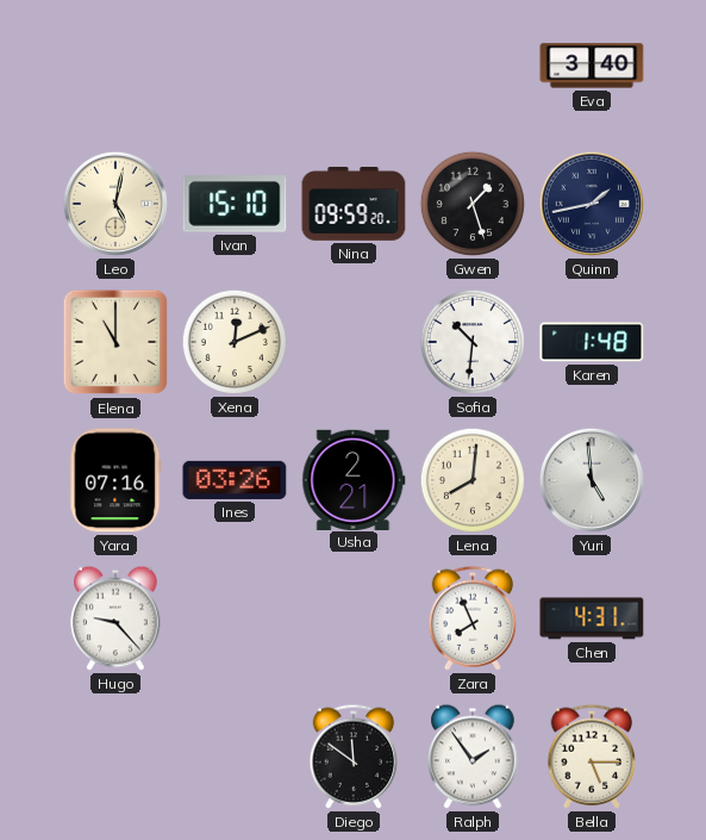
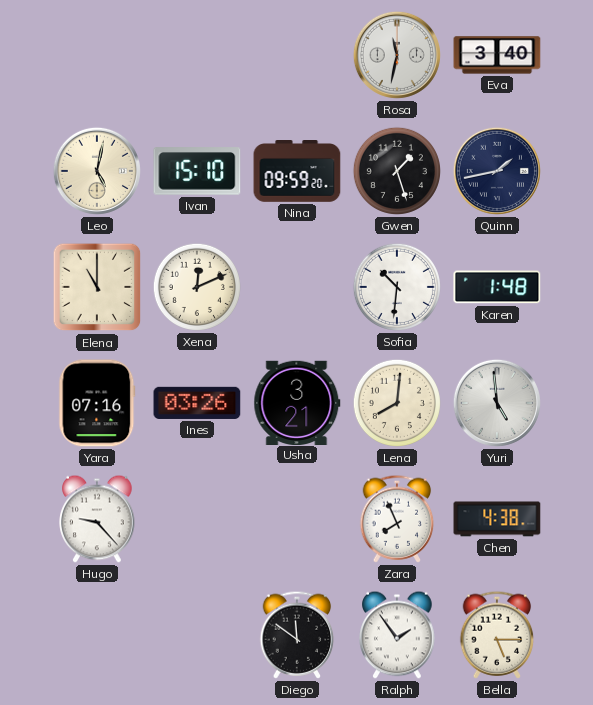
Rosa: none -> 11:32
Usha: 2:21 -> 3:21
Chen: 4:31 -> 4:38
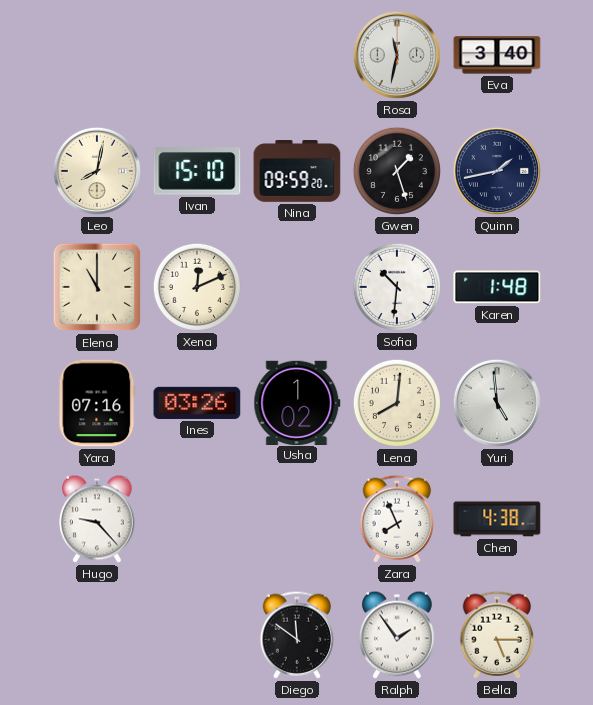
Leo: 5:02 -> 8:02
Usha: 3:21 -> 1:02
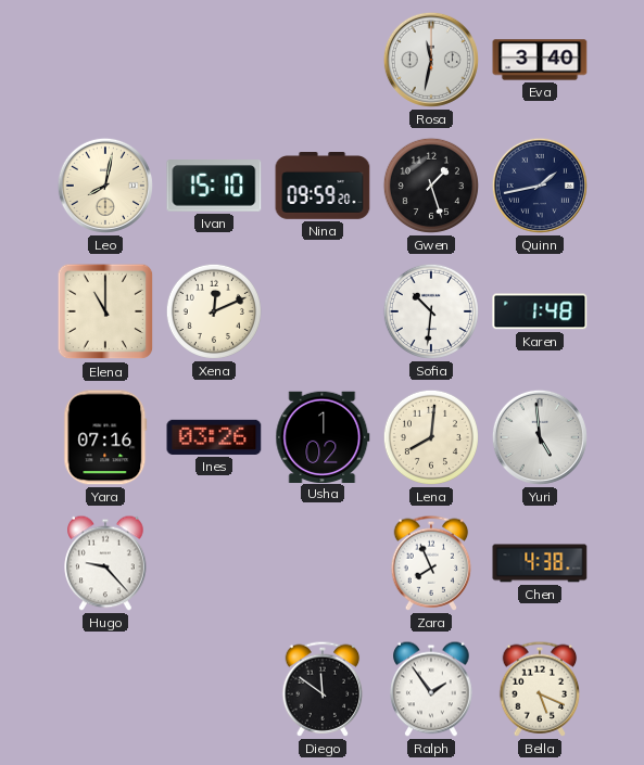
Bella: 5:15 -> 5:19
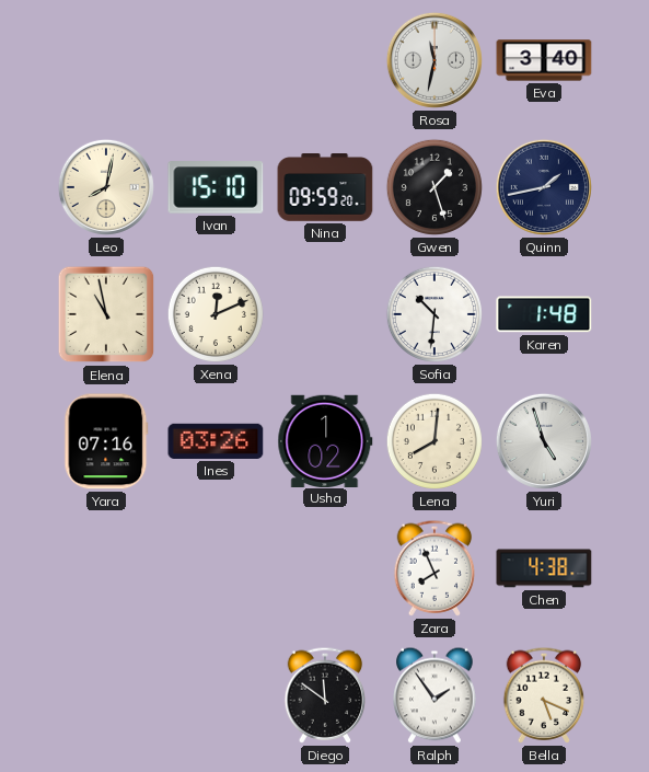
Elena: 11:00 -> 10:58
Yuri: 4:59 -> 4:57
Hugo: 9:23 -> none
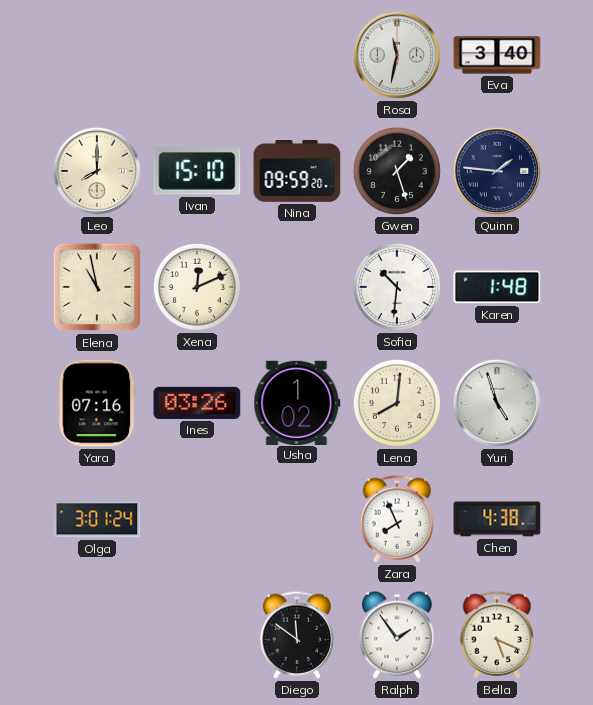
Leo: 8:02 -> 8:00
Quinn: 1:43 -> 1:46
Olga: none -> 3:01
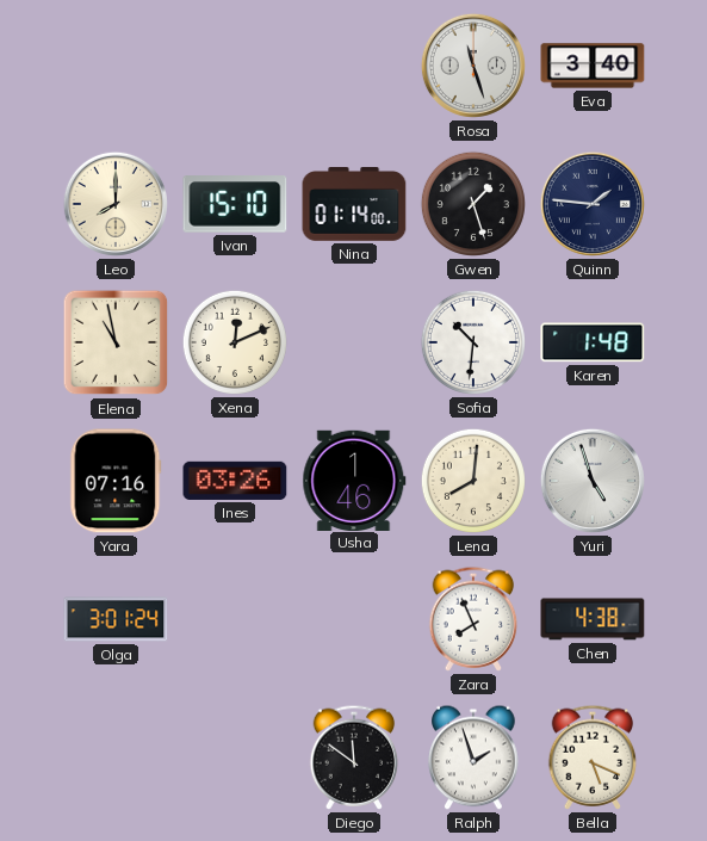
Rosa: 11:32 -> 11:27
Nina: 09:59 -> 01:14
Usha: 1:02 -> 1:46
Ralph: 1:54 -> 1:57
